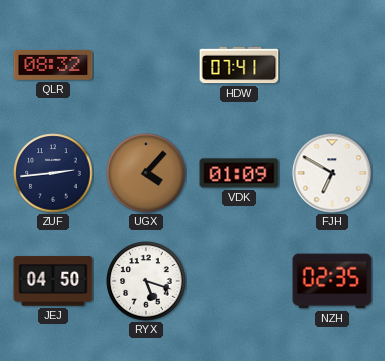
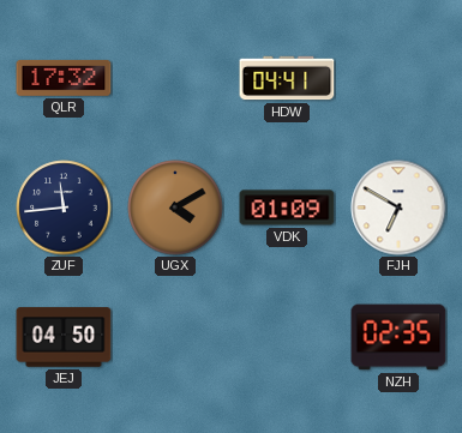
QLR: 08:32 -> 17:32
HDW: 07:41 -> 04:41
ZUF: 2:44 -> 11:44
UGX: 4:07 -> 4:10
RYX: 5:18 -> none
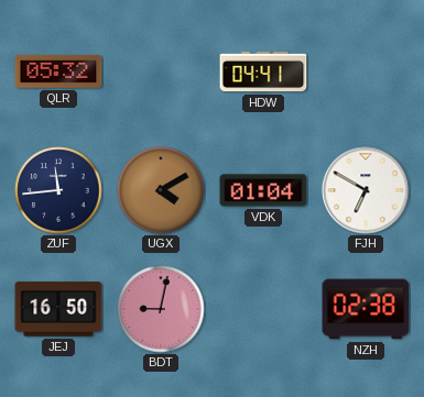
QLR: 17:32 -> 05:32
VDK: 01:09 -> 01:04
JEJ: 04:50 -> 16:50
BDT: none -> 9:02
NZH: 02:35 -> 02:38
